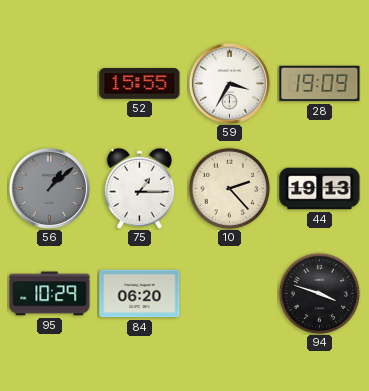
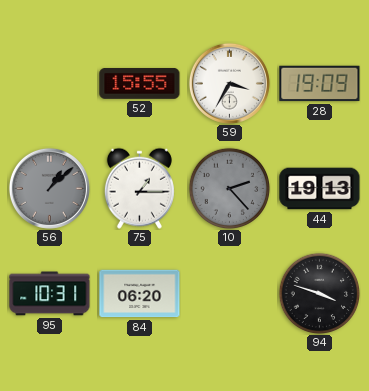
10 dial: cream -> grey
95: 10:29 -> 10:31
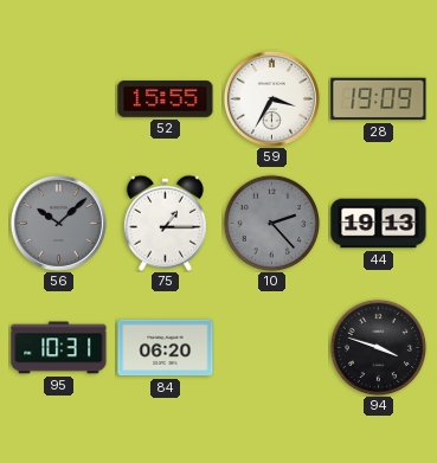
56: 1:08 -> 10:08
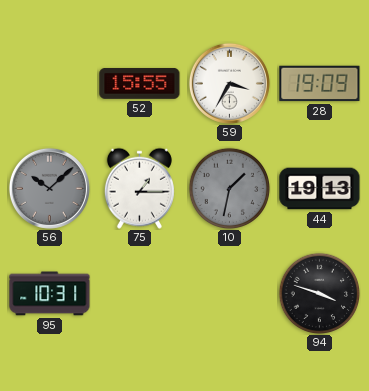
10: 2:23 -> 1:32
84: 06:20 -> none
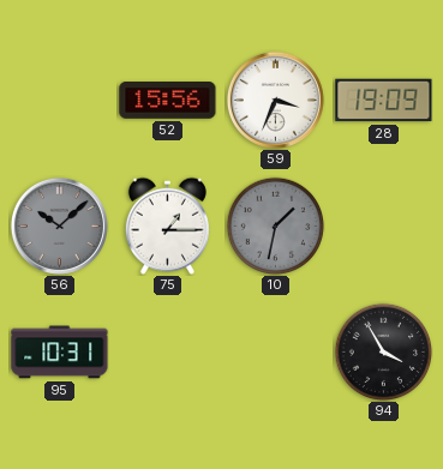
52: 15:55 -> 15:56
59: 3:35 -> 3:34
44: 19:13 -> none
94: 3:48 -> 3:55
